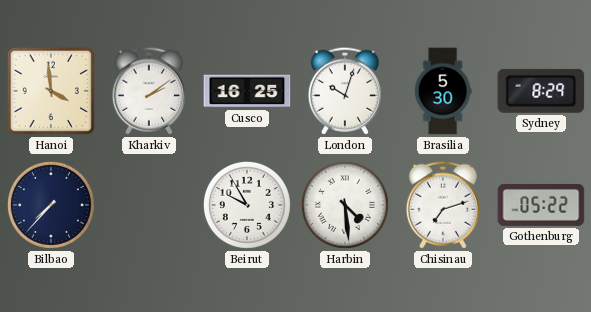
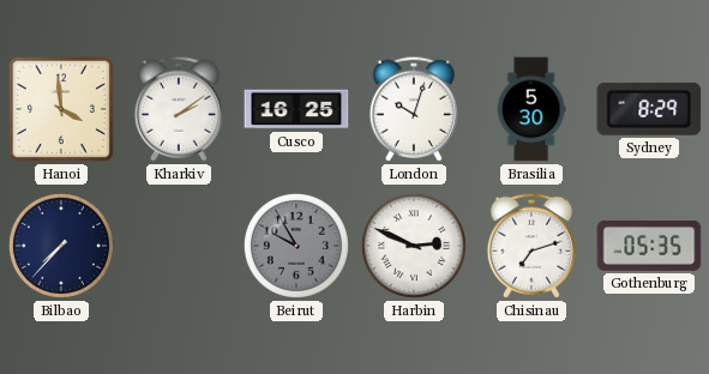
Beirut dial: white -> grey
Harbin: 4:29 -> 2:49
Gothenburg: 05:22 -> 05:35
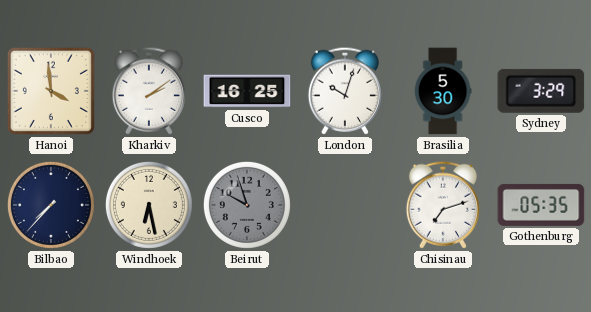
Sydney: 8:29 -> 3:29
Windhoek: none -> 6:28
Beirut: 9:55 -> 9:57
Harbin: 2:49 -> none
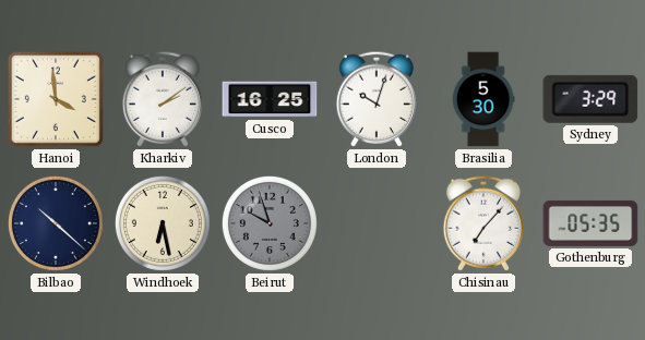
Bilbao: 7:37 -> 10:22
Chisinau: 7:12 -> 7:07
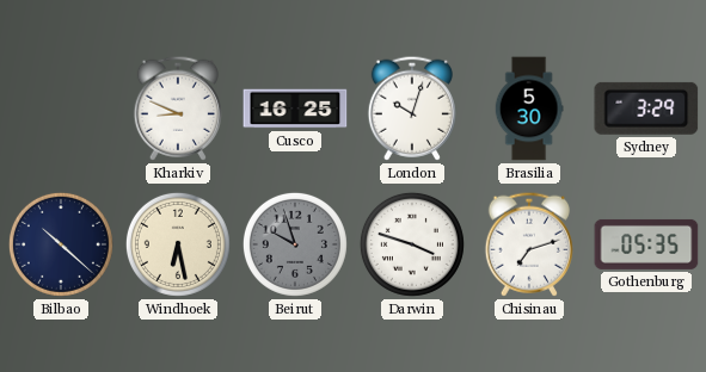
Hanoi: 3:59 -> none
Kharkiv: 2:09 -> 8:49
Darwin: none -> 3:48
Chisinau: 7:07 -> 7:12
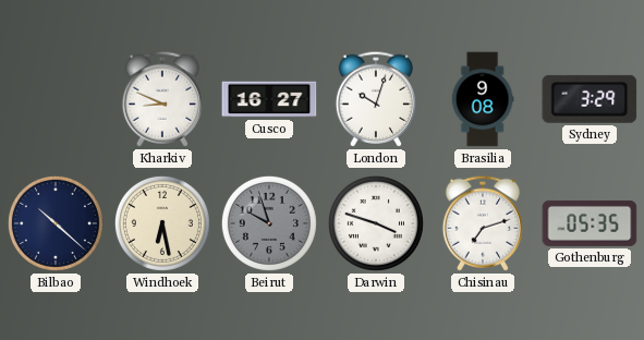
Cusco: 16:25 -> 16:27
Brasilia: 5:30 -> 9:08
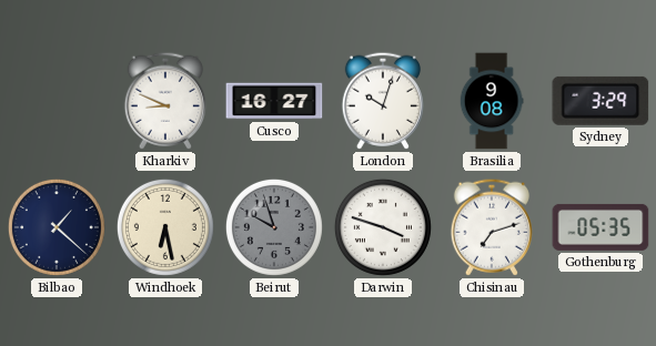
Bilbao: 10:22 -> 1:22
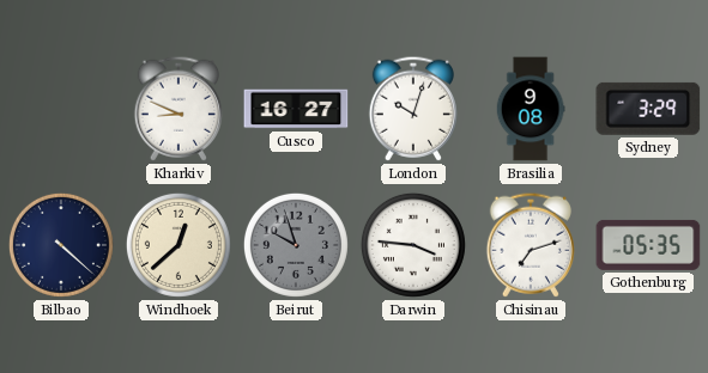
Bilbao: 1:22 -> 4:22
Windhoek: 6:28 -> 12:38
Darwin: 3:48 -> 3:46
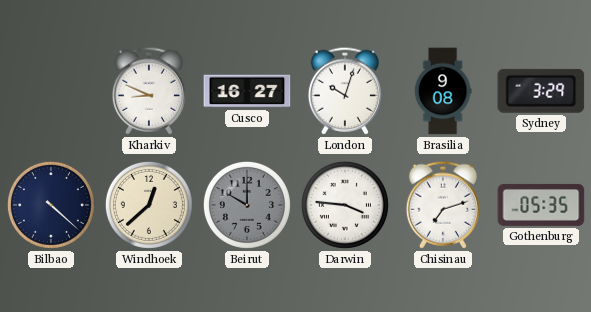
Beirut: 9:57 -> 10:00
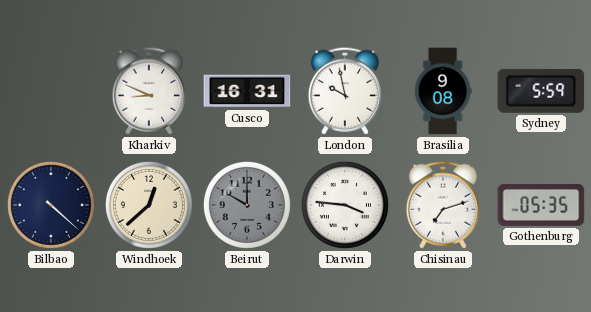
Cusco: 16:27 -> 16:31
London: 10:03 -> 9:58
Sydney: 3:29 -> 5:59
